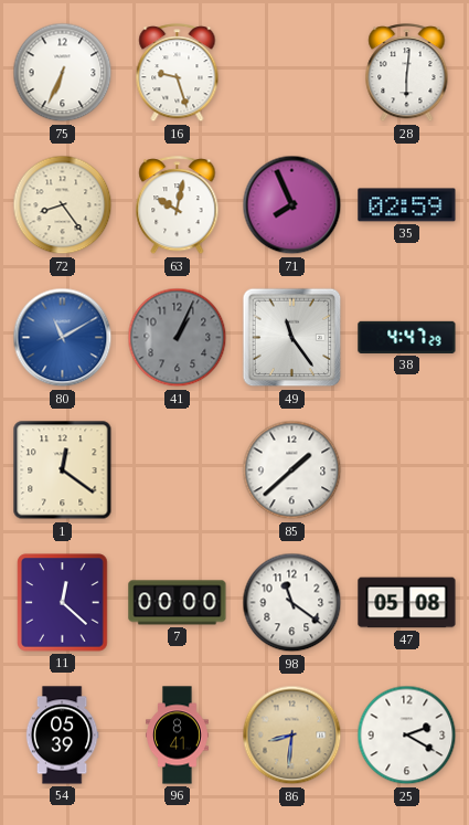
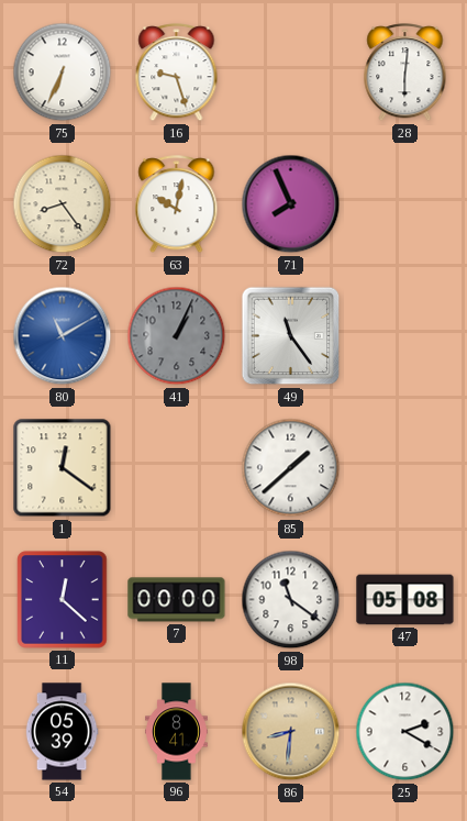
35: 02:59 -> none
38: 4:47 -> none
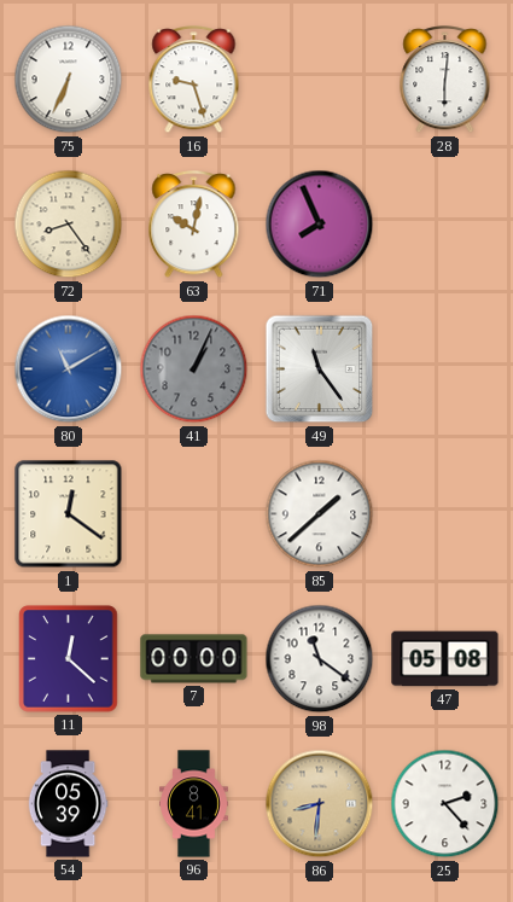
25: 2:20 -> 2:23
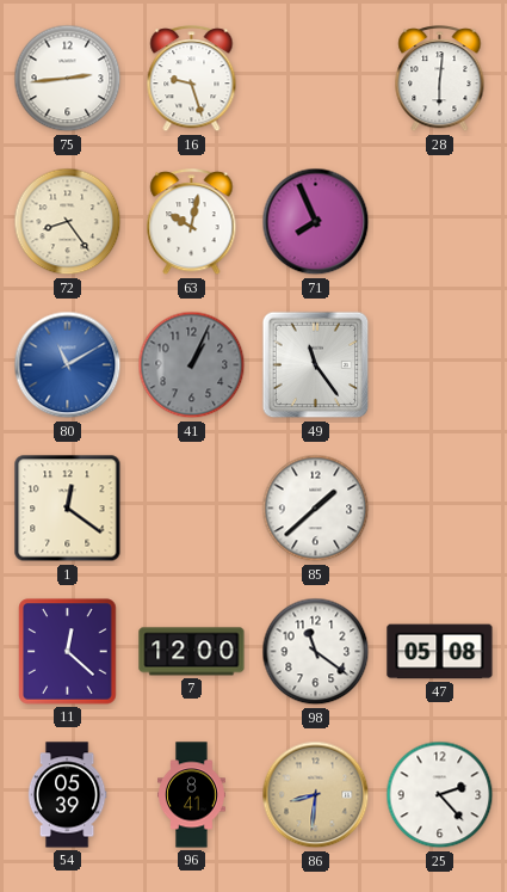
75: 6:34 -> 2:44
7: 00:00 -> 12:00
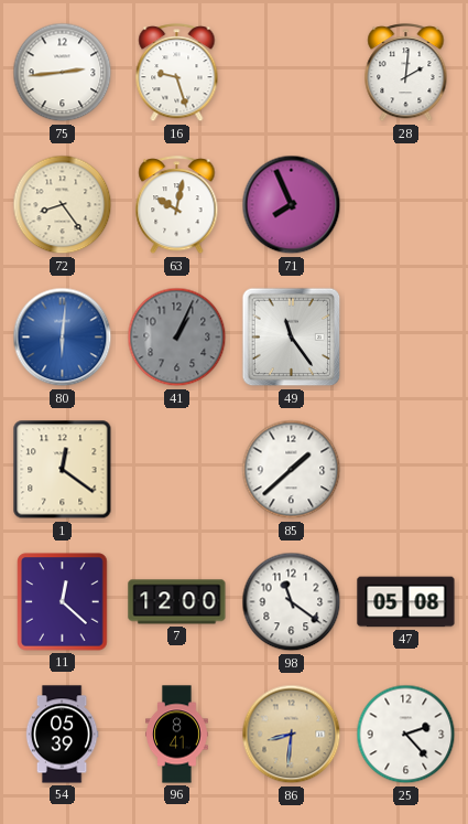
28: 6:01 -> 2:01
80: 11:10 -> 6:01
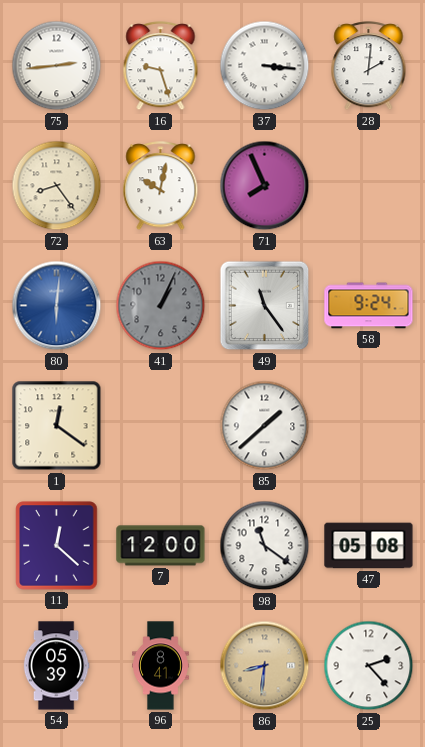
37: none -> 3:16
58: none -> 9:24
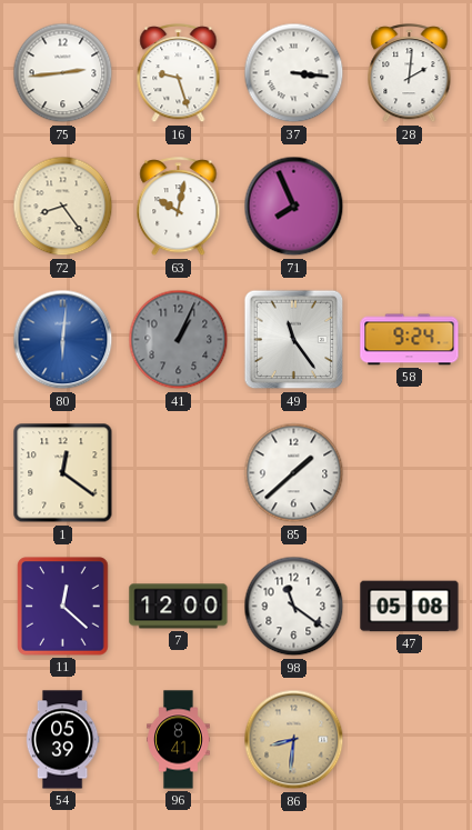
25: 2:23 -> none
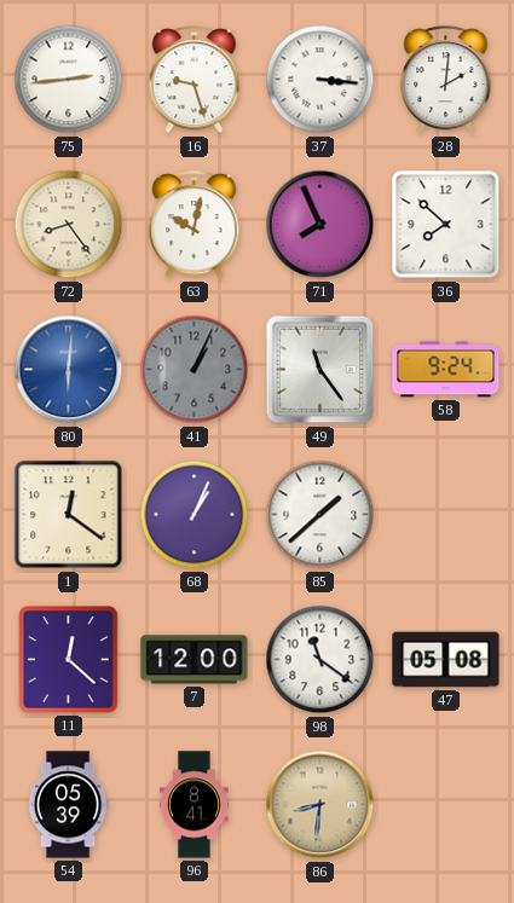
36: none -> 7:52
68: none -> 1:04
